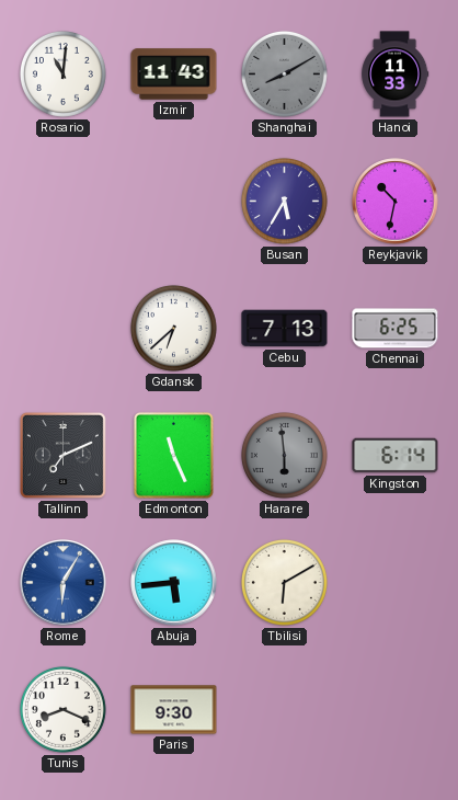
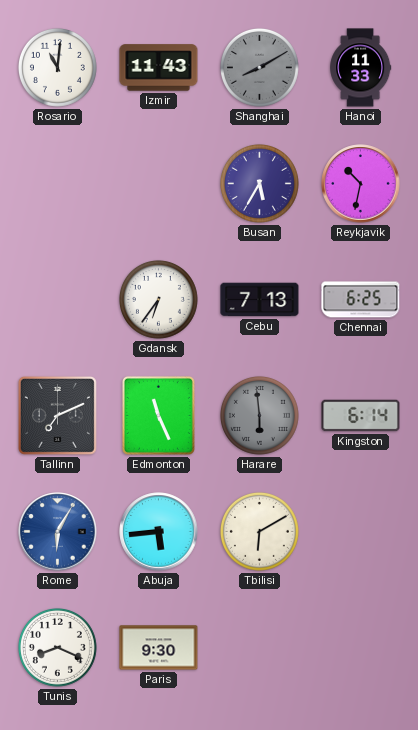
Gdansk: 6:38 -> 6:36
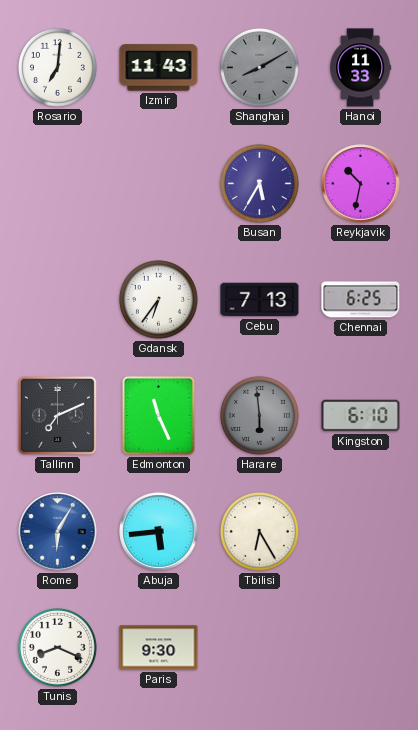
Rosario: 11:01 -> 7:01
Kingston: 6:14 -> 6:10
Tbilisi: 6:10 -> 6:25
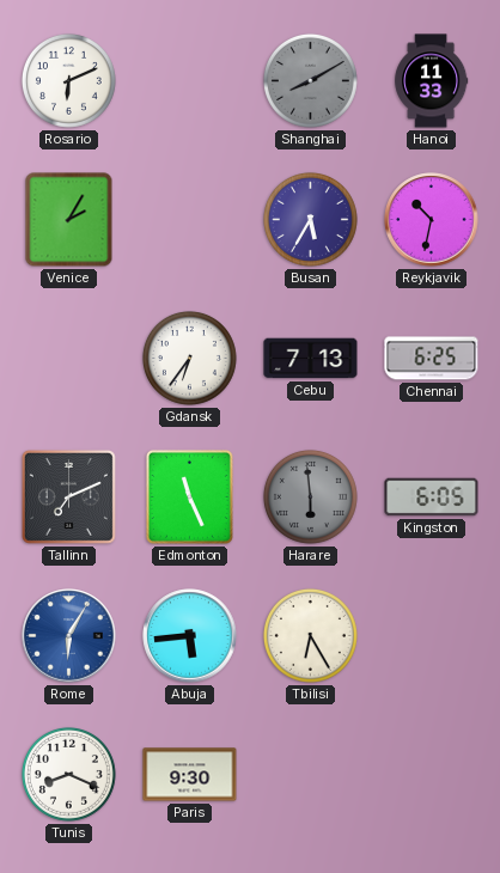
Rosario: 7:01 -> 6:11
Izmir: 11:43 -> none
Venice: none -> 2:05
Kingston: 6:10 -> 6:05
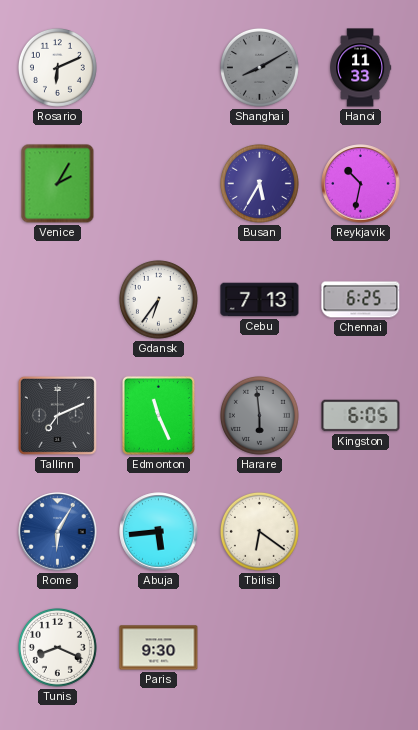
Tbilisi: 6:25 -> 6:21
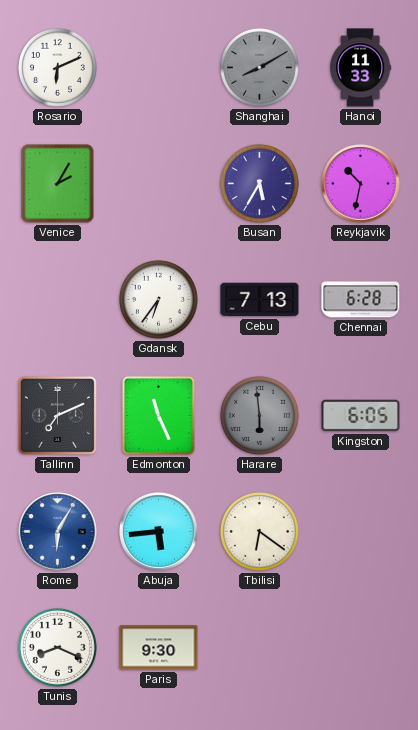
Chennai: 6:25 -> 6:28
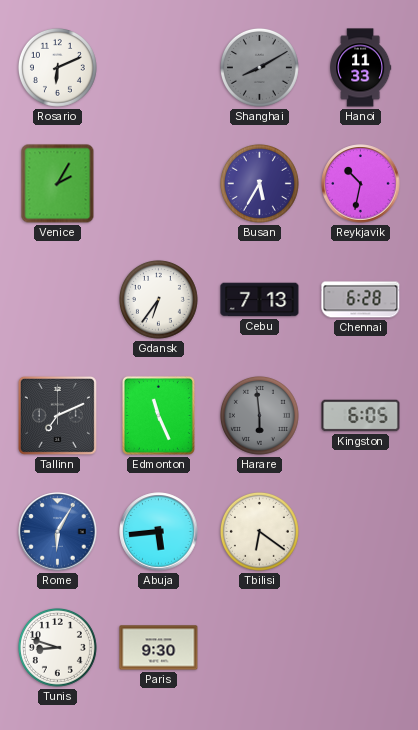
Tunis: 8:19 -> 8:48
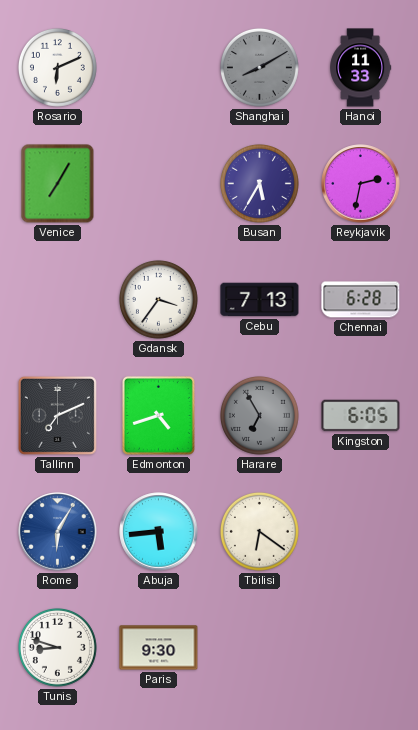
Venice: 2:05 -> 7:05
Reykjavik: 10:32 -> 2:32
Gdansk: 6:36 -> 3:36
Edmonton: 11:26 -> 4:42
Harare: 5:59 -> 6:55
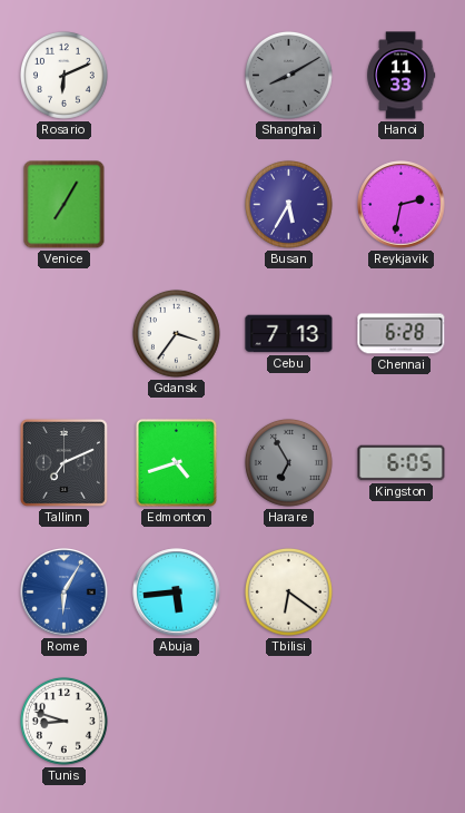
Paris: 9:30 -> none
